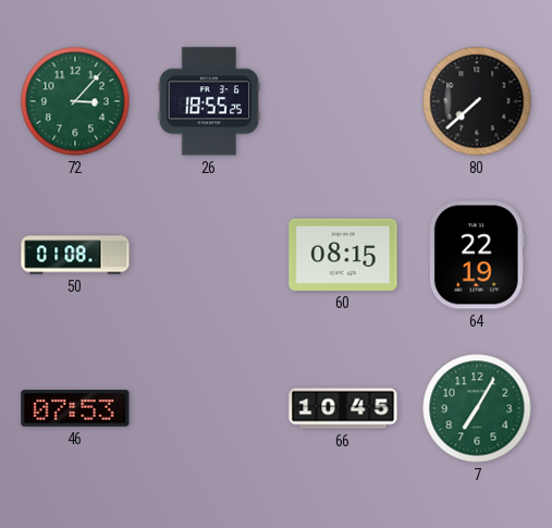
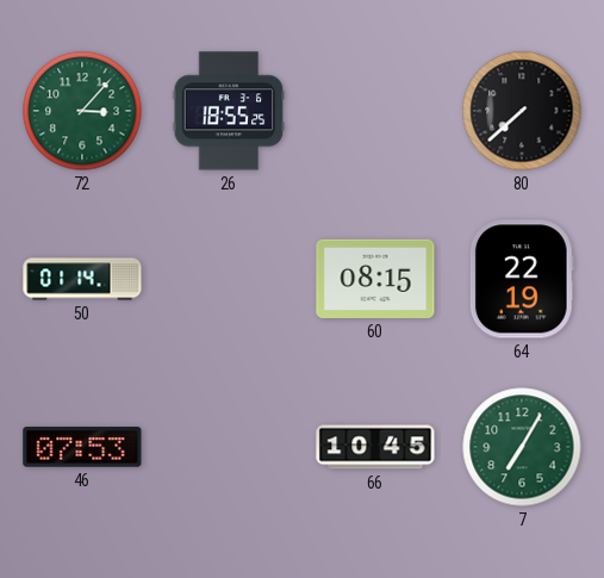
50: 01:08 -> 01:14
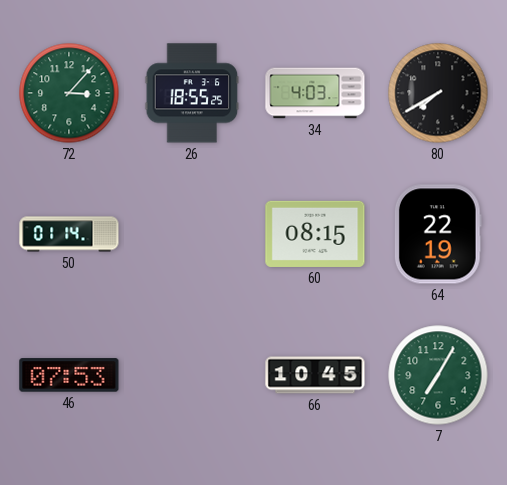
34: none -> 4:03
80: 7:38 -> 7:40
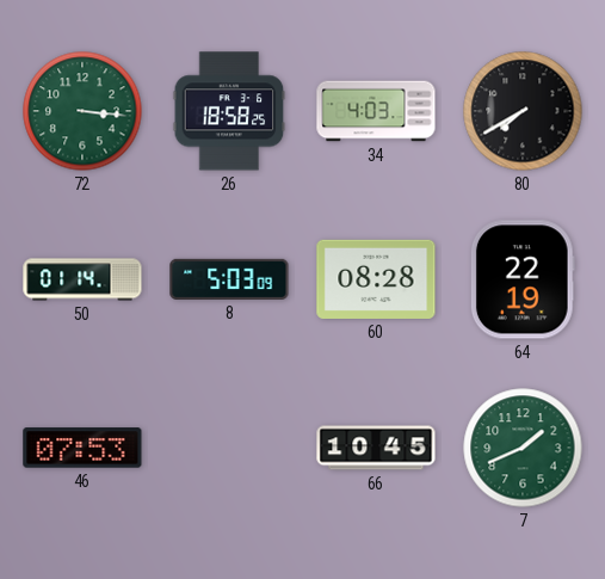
72: 3:07 -> 3:16
26: 18:55 -> 18:58
8: none -> 5:03
60: 08:15 -> 08:28
7: 7:05 -> 1:41
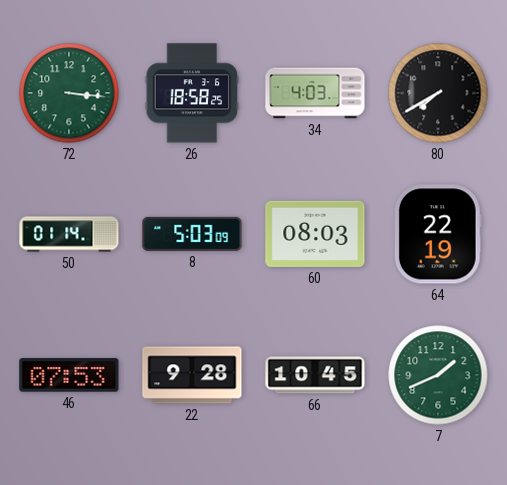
60: 08:28 -> 08:03
22: none -> 9:28
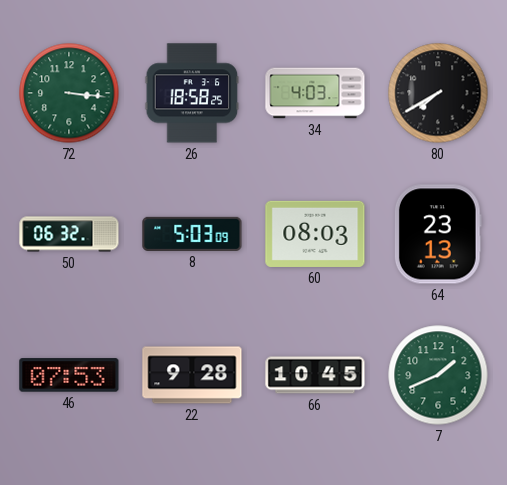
50: 01:14 -> 06:32
64: 22:19 -> 23:13
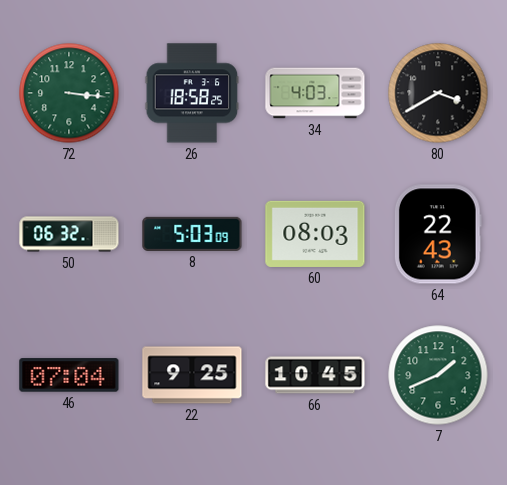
80: 7:40 -> 3:40
64: 23:13 -> 22:43
46: 07:53 -> 07:04
22: 9:28 -> 9:25
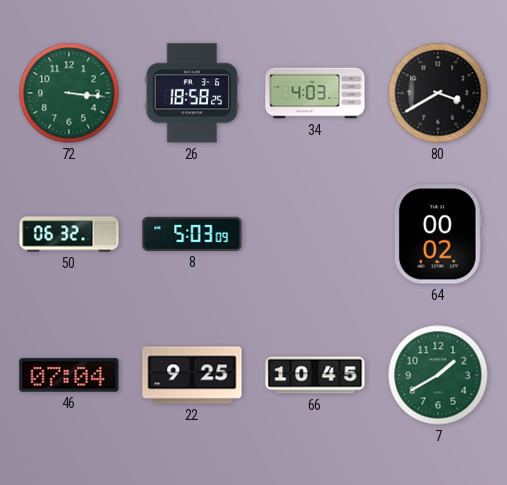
60: 08:03 -> none
64: 22:43 -> 00:02
7: 1:41 -> 1:40
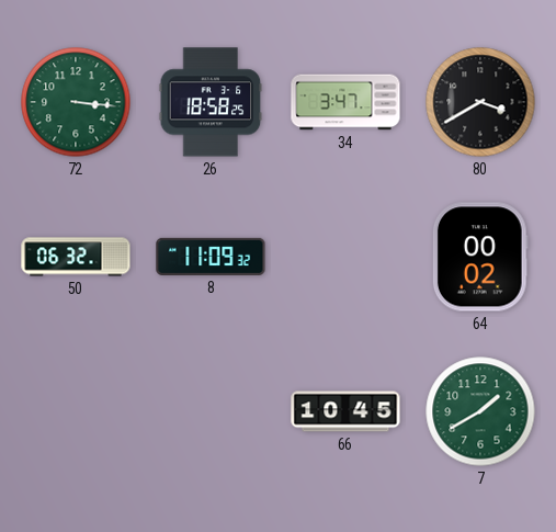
34: 4:03 -> 3:47
8: 5:03 -> 11:09
46: 07:04 -> none
22: 9:25 -> none
